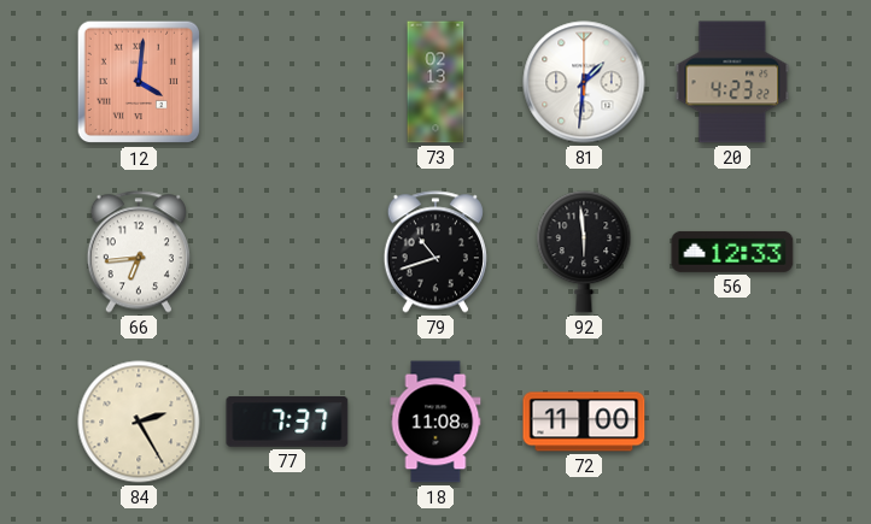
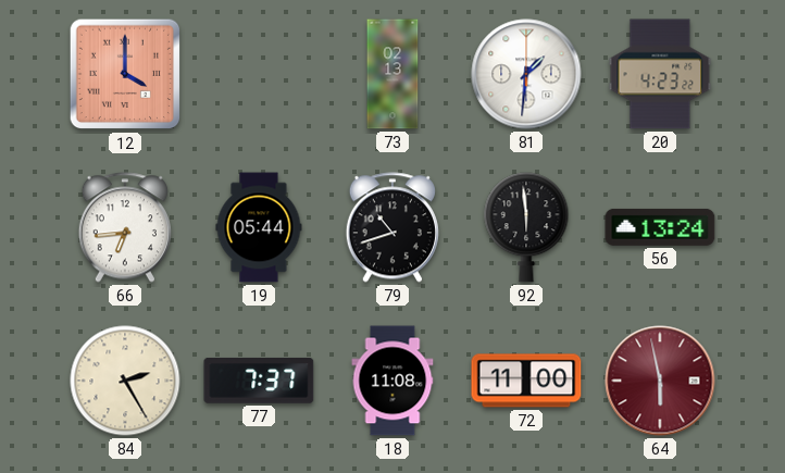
12: 4:01 -> 4:00
19: none -> 05:44
56: 12:33 -> 13:24
64: none -> 5:58
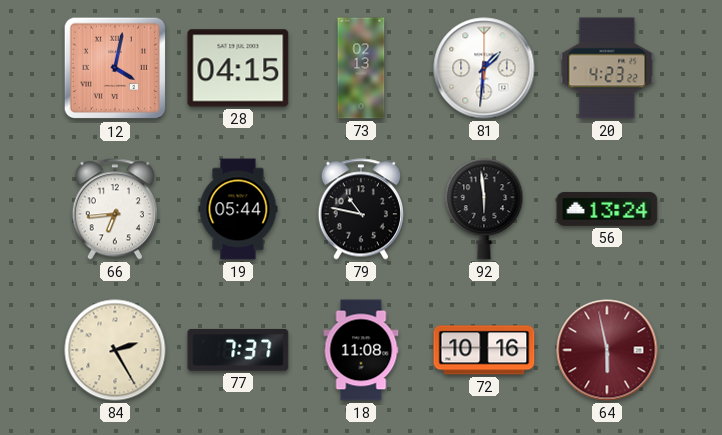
12: 4:00 -> 4:02
28: none -> 04:15
79: 10:42 -> 10:47
72: 11:00 -> 10:16
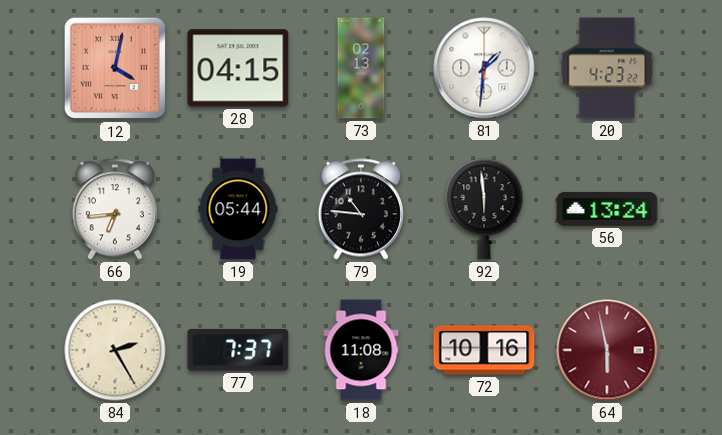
79: 10:47 -> 10:46
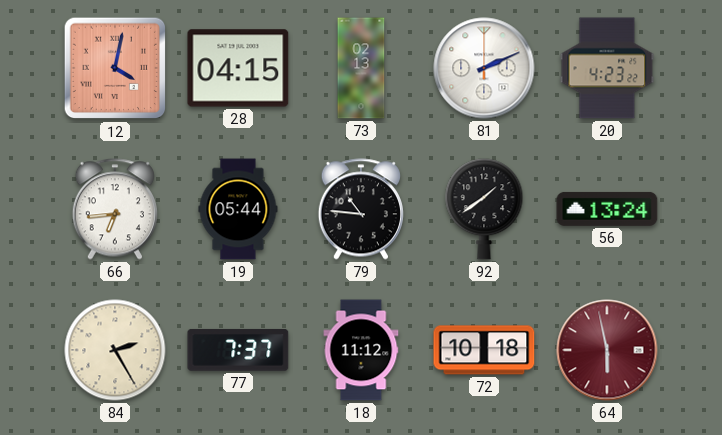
81: 1:31 -> 2:11
92: 5:59 -> 1:39
18: 11:08 -> 11:12
72: 10:16 -> 10:18
